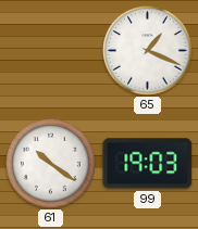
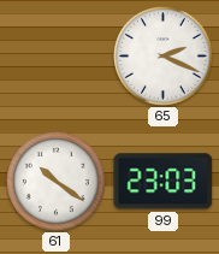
65: 1:19 -> 2:19
99: 19:03 -> 23:03
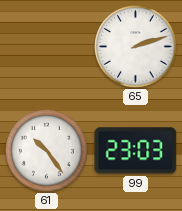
65: 2:19 -> 2:12
61: 10:21 -> 10:24
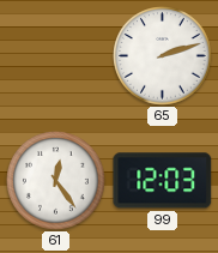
61: 10:24 -> 12:24
99: 23:03 -> 12:03
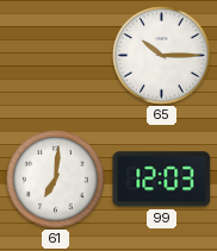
65: 2:12 -> 10:15
61: 12:24 -> 7:01
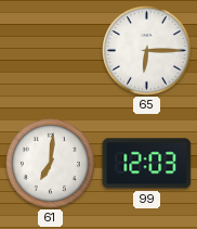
65: 10:15 -> 6:15
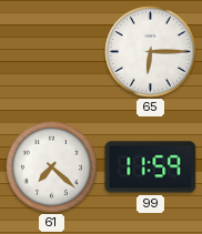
61: 7:01 -> 7:22
99: 12:03 -> 11:59
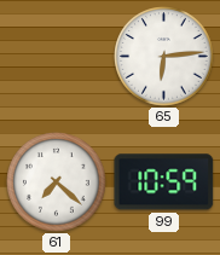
65: 6:15 -> 6:14
99: 11:59 -> 10:59
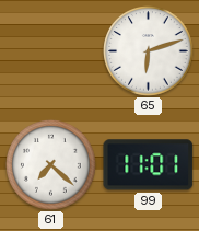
65: 6:14 -> 6:12
99: 10:59 -> 11:01
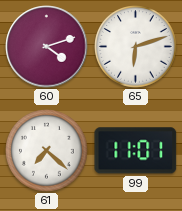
60: none -> 4:12
